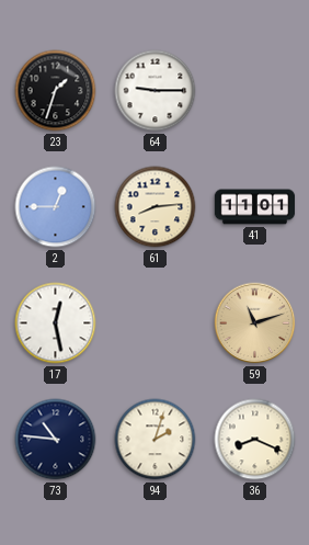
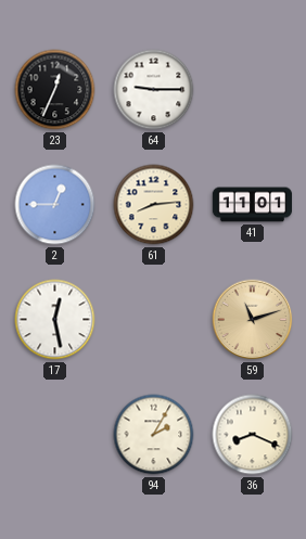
23: 1:33 -> 12:34
73: 10:46 -> none
94: 2:03 -> 2:05
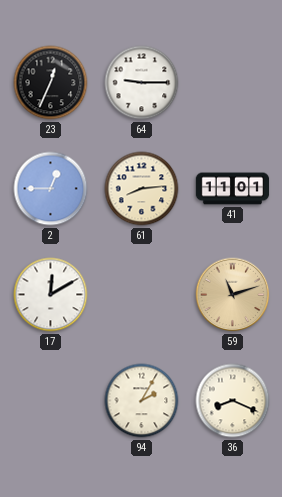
17: 12:28 -> 12:10
